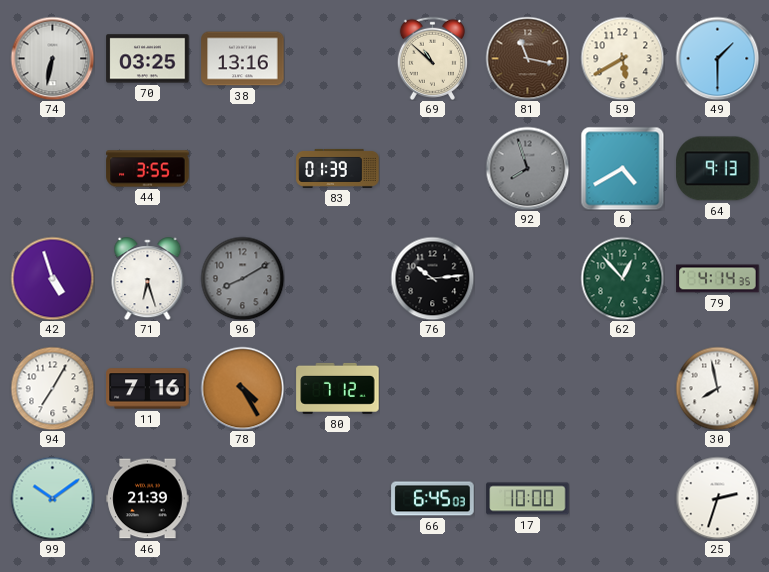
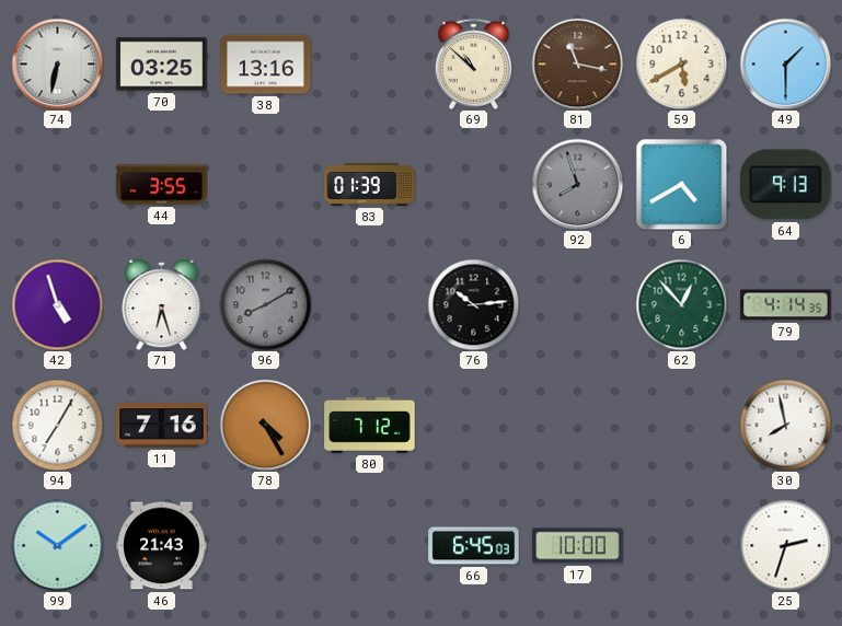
46: 21:39 -> 21:43
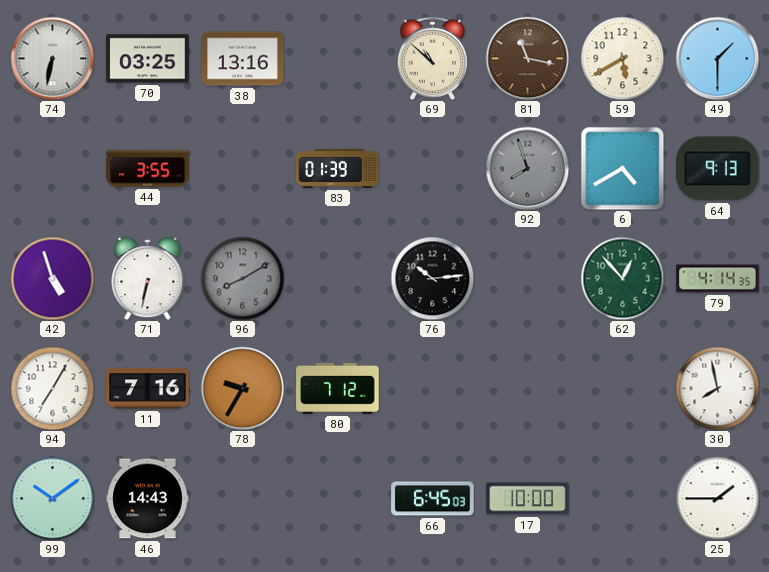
71: 6:27 -> 6:32
78: 4:25 -> 9:35
46: 21:43 -> 14:43
25: 2:33 -> 1:45
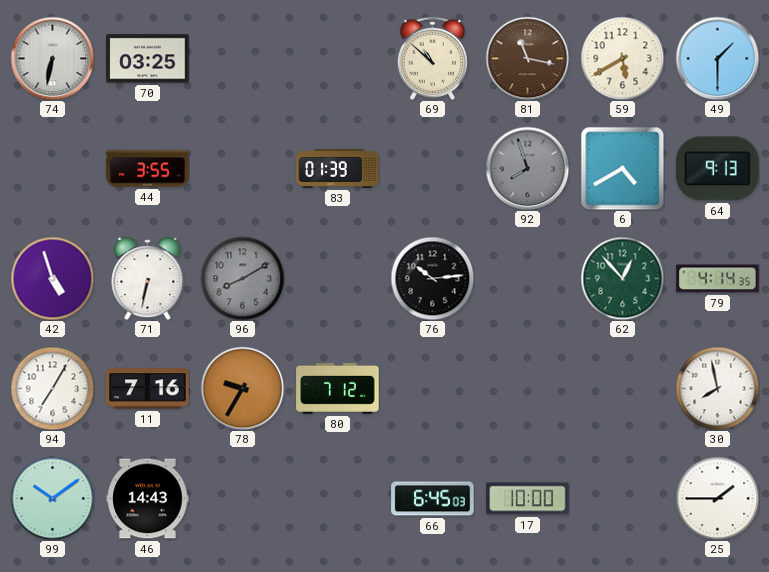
38: 13:16 -> none
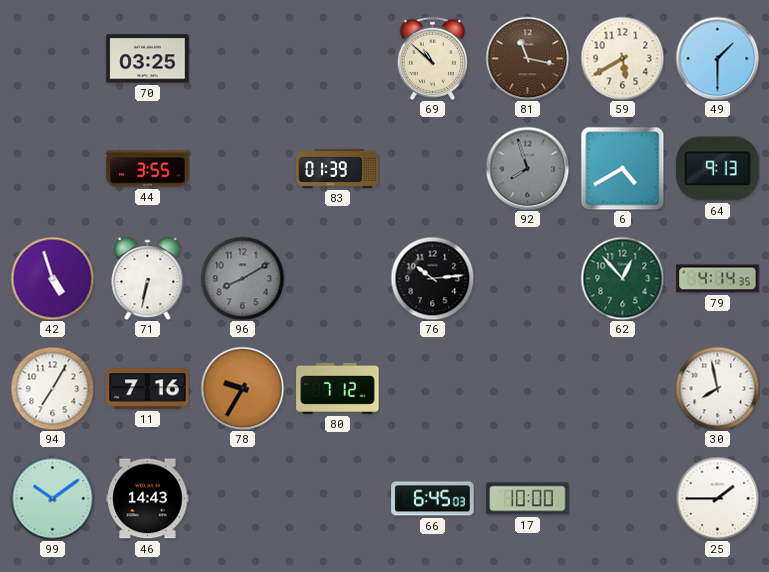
74: 6:32 -> none
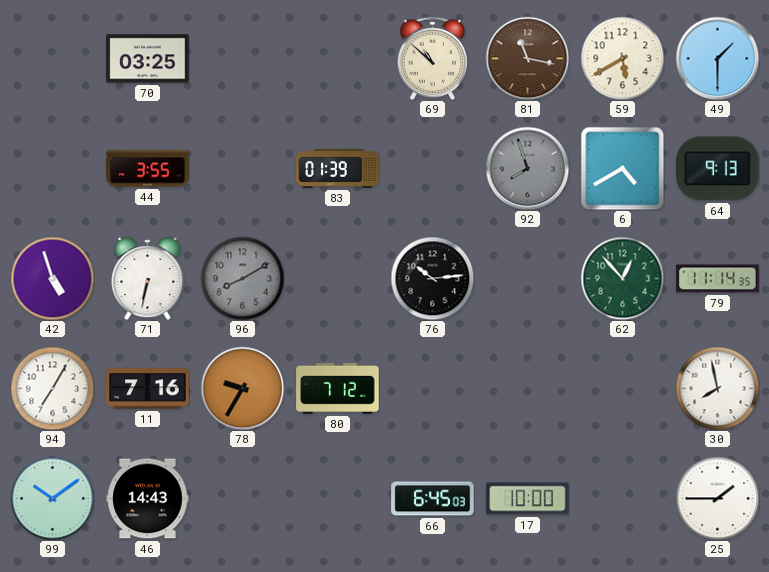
79: 4:14 -> 11:14
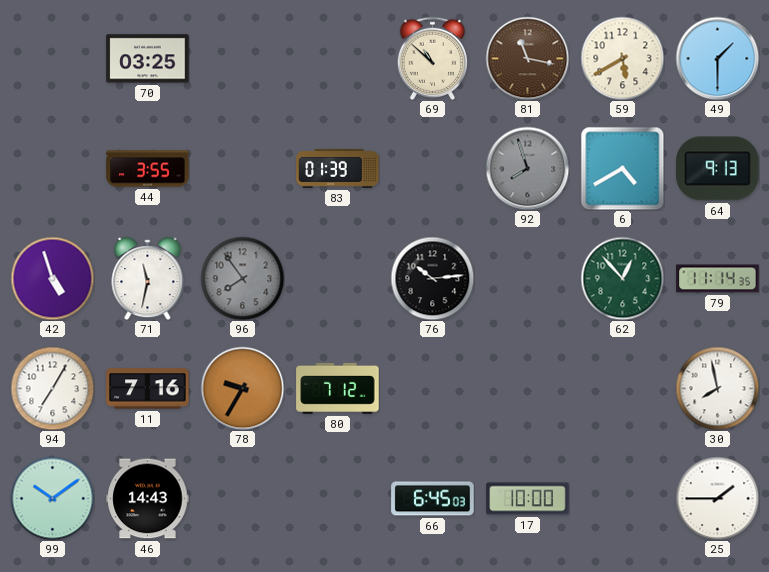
71: 6:32 -> 11:32
96: 8:10 -> 7:54
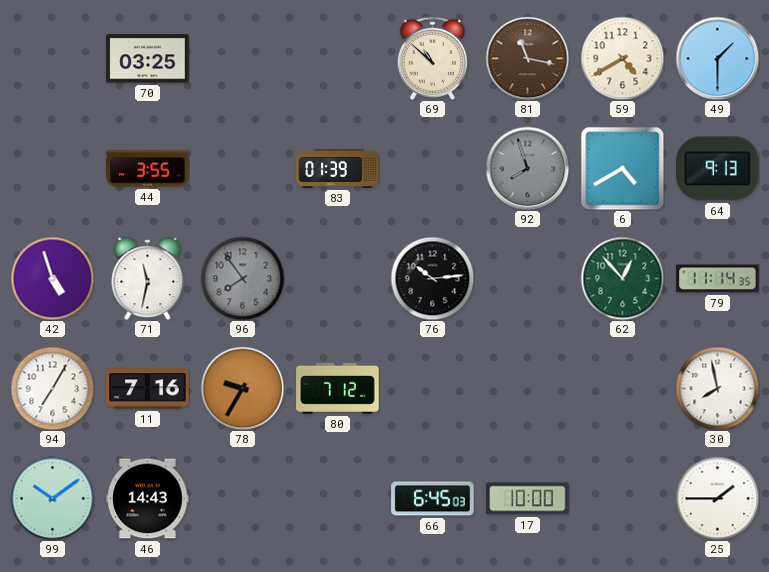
59: 5:40 -> 4:40
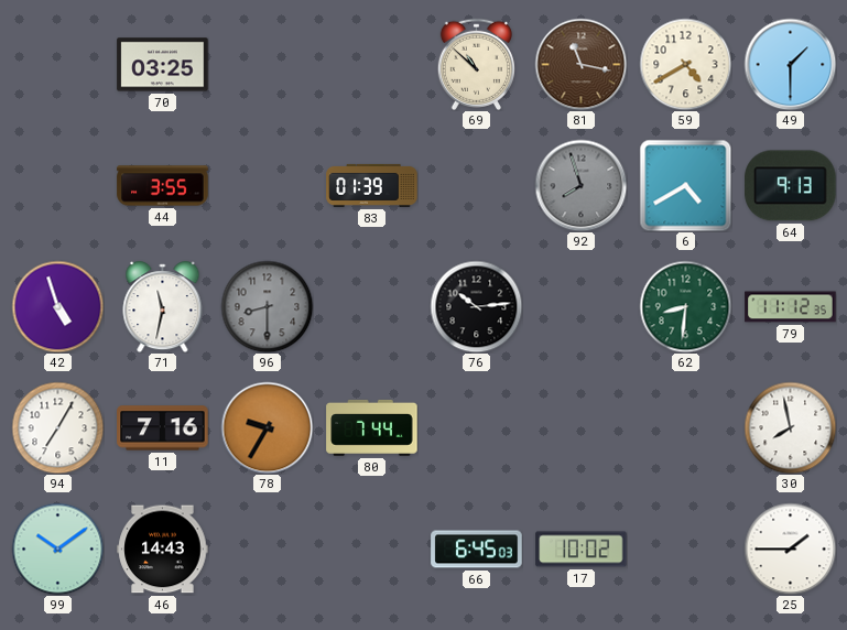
96: 7:54 -> 8:30
62: 12:53 -> 8:31
79: 11:14 -> 11:12
80: 7:12 -> 7:44
17: 10:00 -> 10:02
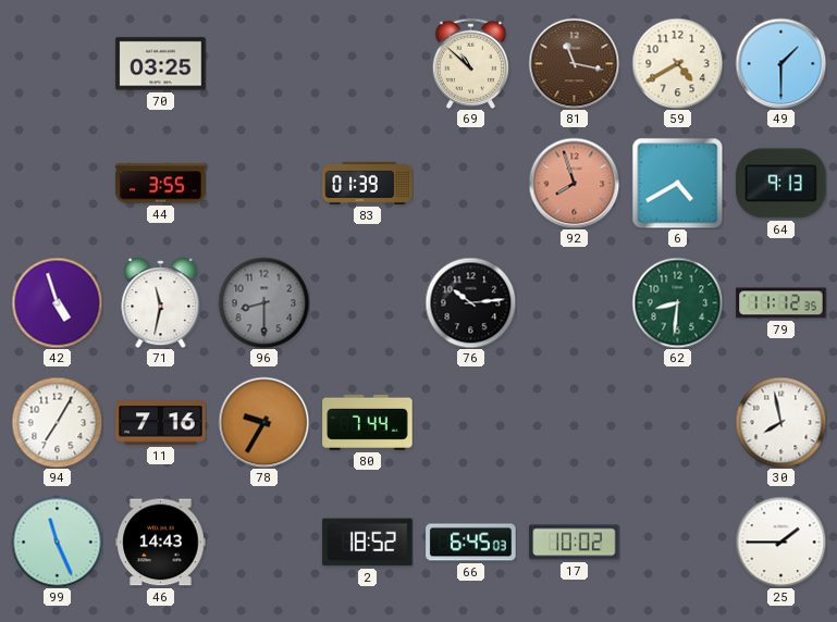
92 dial: grey -> salmon
99: 10:09 -> 11:26
2: none -> 18:52
